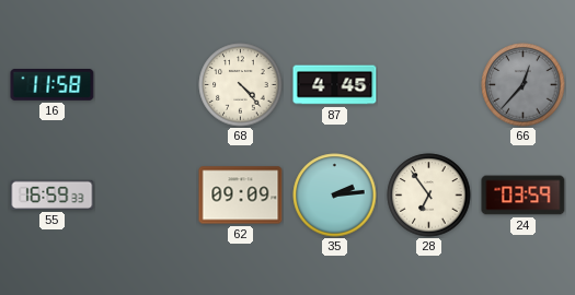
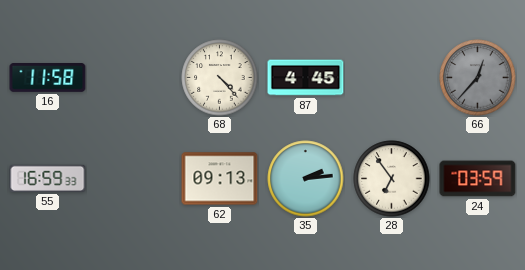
62: 09:09 -> 09:13
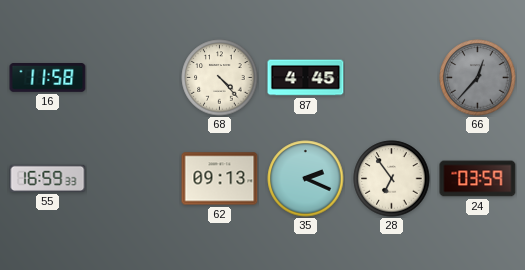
35: 2:14 -> 2:19
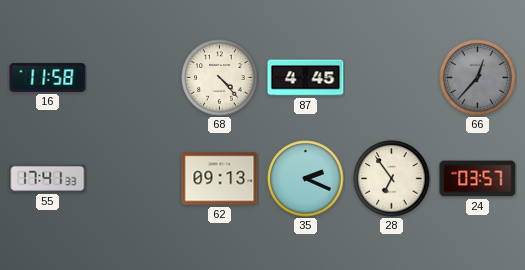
55: 16:59 -> 17:41
24: 03:59 -> 03:57
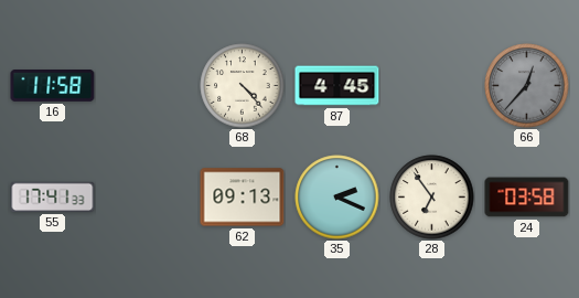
24: 03:57 -> 03:58
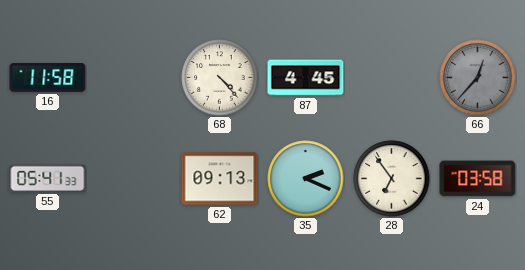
55: 17:41 -> 05:41
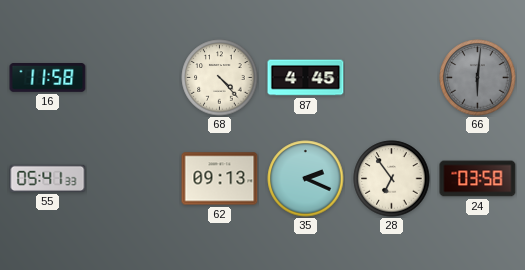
66: 12:37 -> 6:01
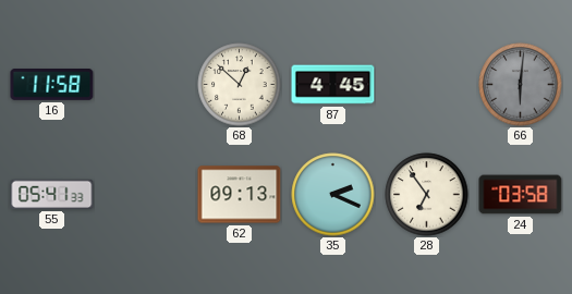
68: 4:23 -> 12:52
